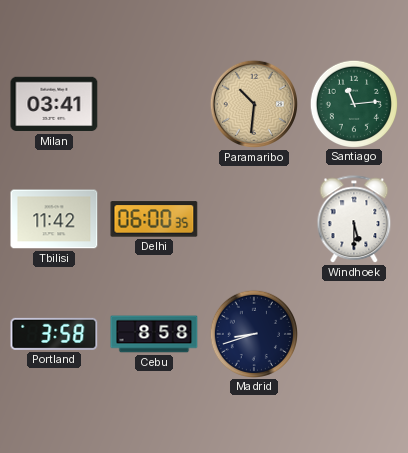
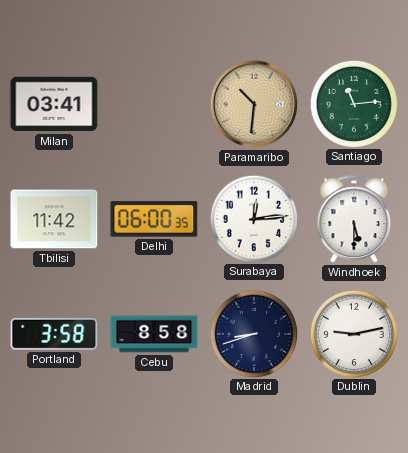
Surabaya: none -> 12:14
Dublin: none -> 9:13
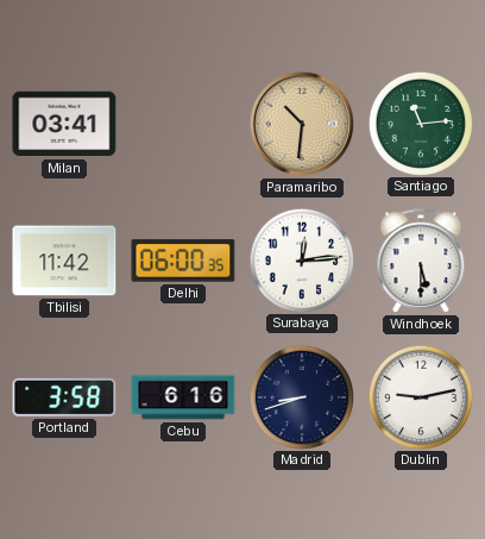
Cebu: 8:58 -> 6:16
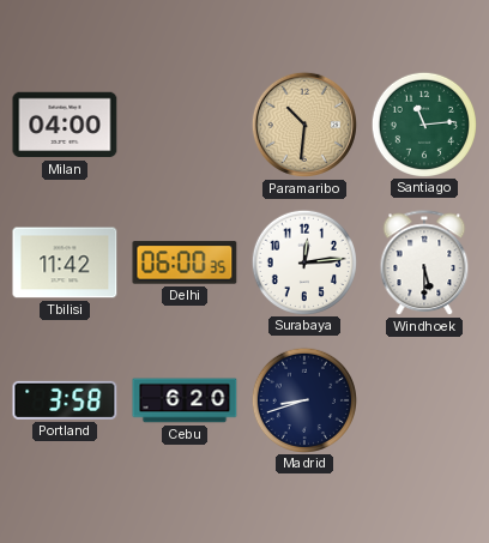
Milan: 03:41 -> 04:00
Cebu: 6:16 -> 6:20
Dublin: 9:13 -> none
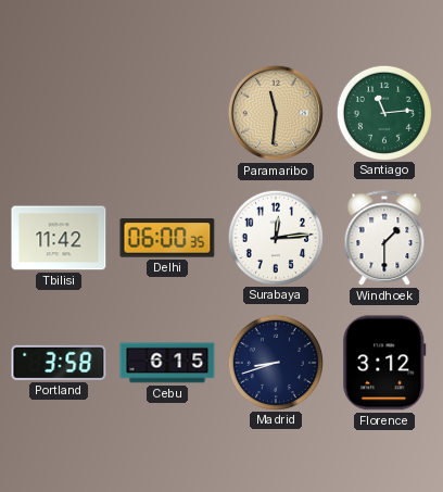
Milan: 04:00 -> none
Paramaribo: 10:31 -> 11:31
Windhoek: 5:30 -> 1:30
Cebu: 6:20 -> 6:15
Florence: none -> 3:12
